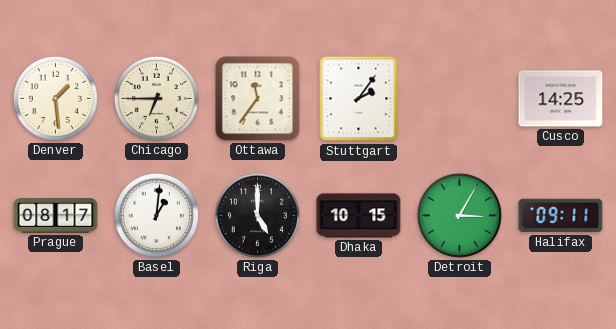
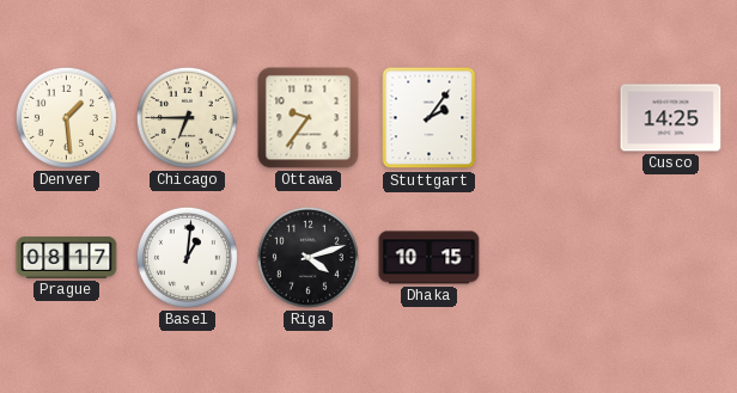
Ottawa: 11:36 -> 9:36
Riga: 5:00 -> 4:12
Detroit: 3:05 -> none
Halifax: 09:11 -> none
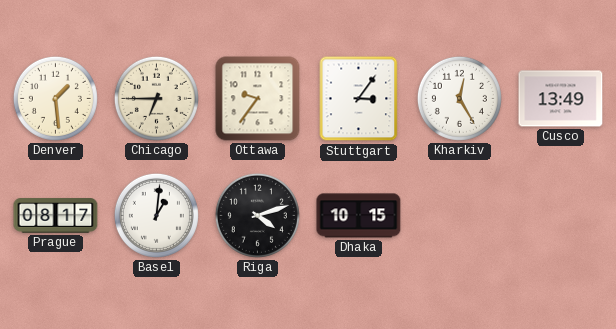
Stuttgart: 2:06 -> 3:06
Kharkiv: none -> 12:25
Cusco: 14:25 -> 13:49
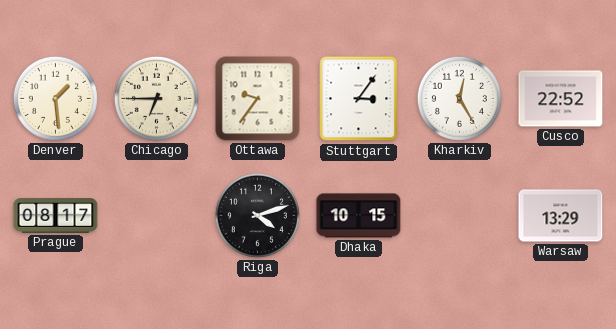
Cusco: 13:49 -> 22:52
Basel: 1:01 -> none
Warsaw: none -> 13:29
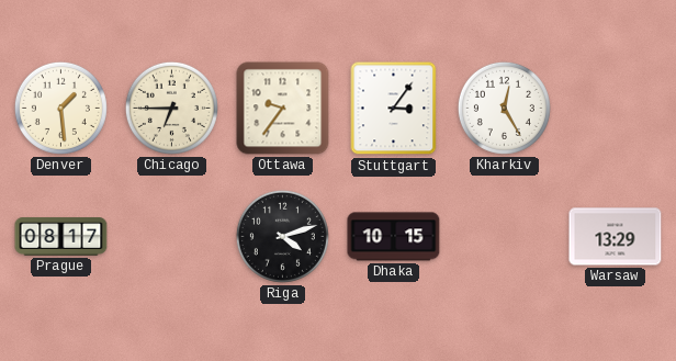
Cusco: 22:52 -> none
